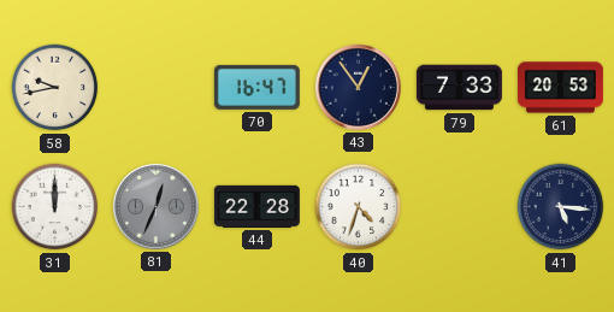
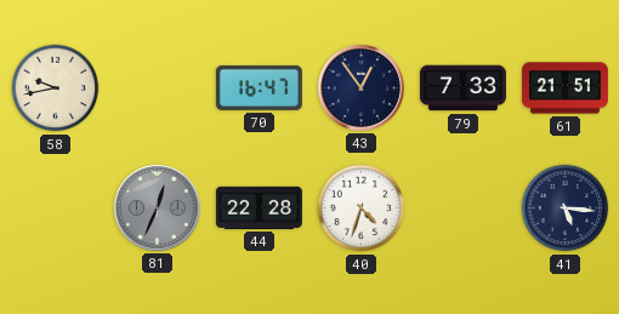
61: 20:53 -> 21:51
31: 12:00 -> none
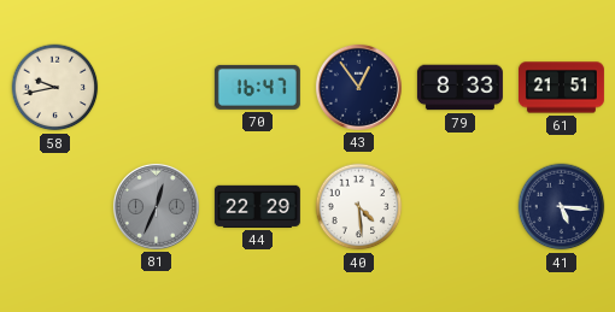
79: 7:33 -> 8:33
44: 22:28 -> 22:29
40: 4:33 -> 4:29
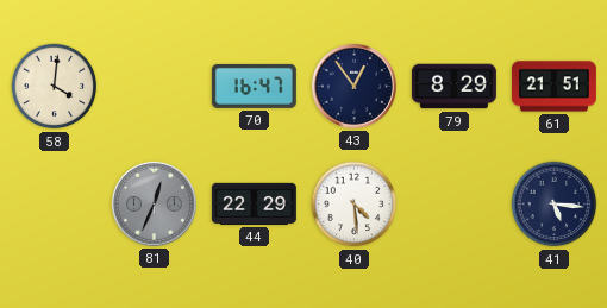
58: 9:43 -> 4:01
79: 8:33 -> 8:29
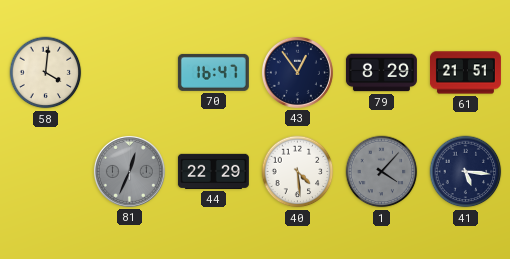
1: none -> 4:07
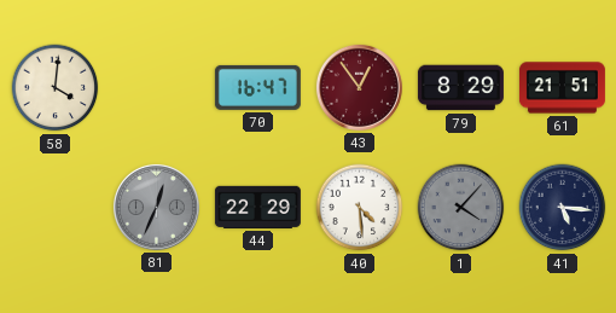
43 dial: navy -> burgundy
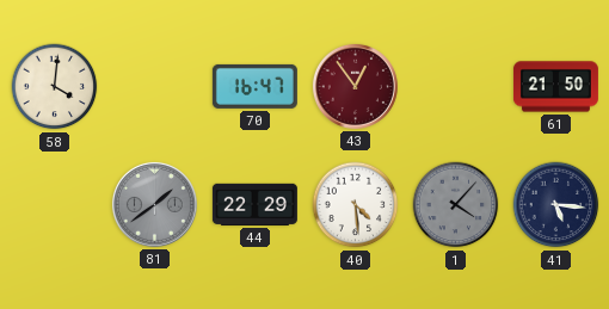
79: 8:29 -> none
61: 21:51 -> 21:50
81: 12:34 -> 1:39
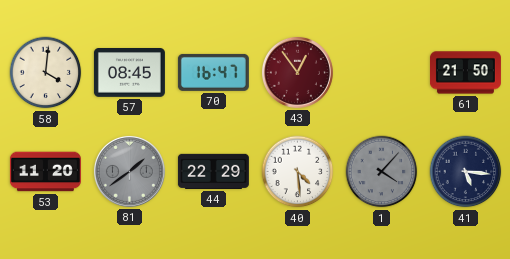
57: none -> 08:45
53: none -> 11:20
